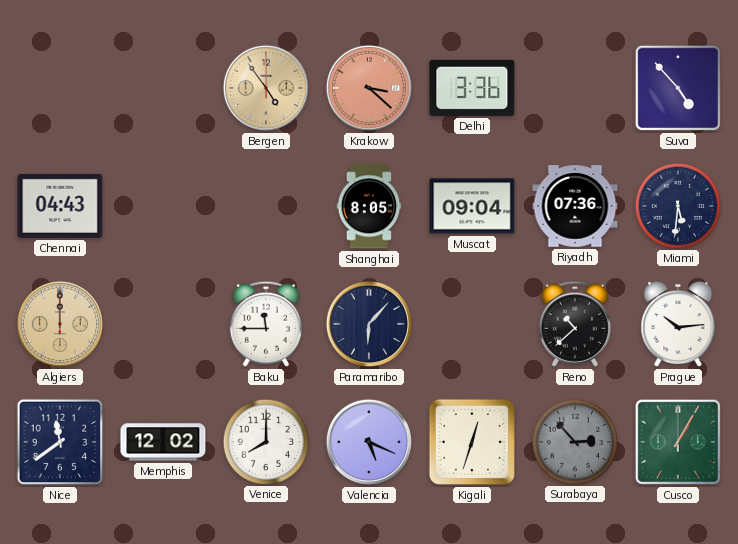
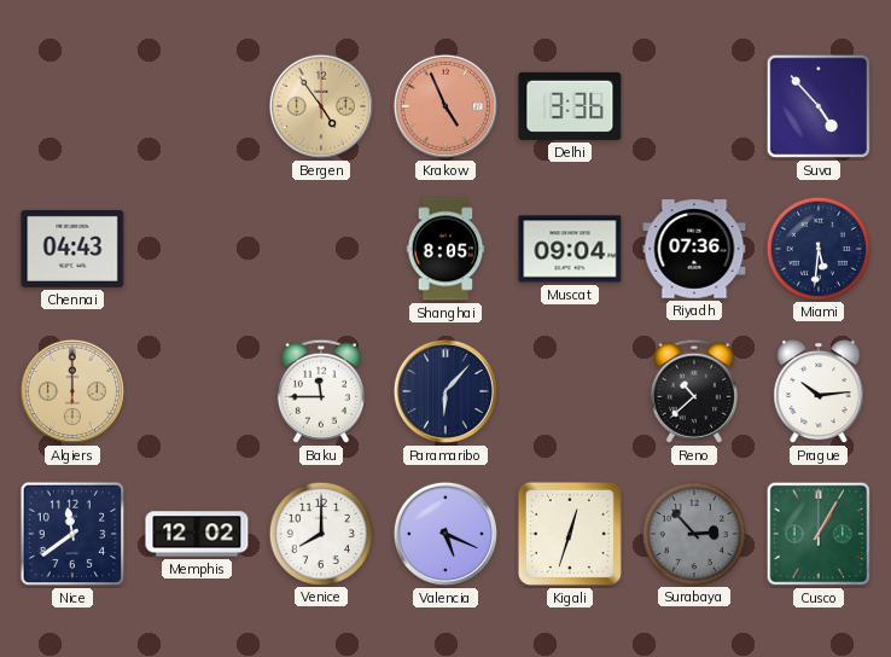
Krakow: 3:22 -> 4:56
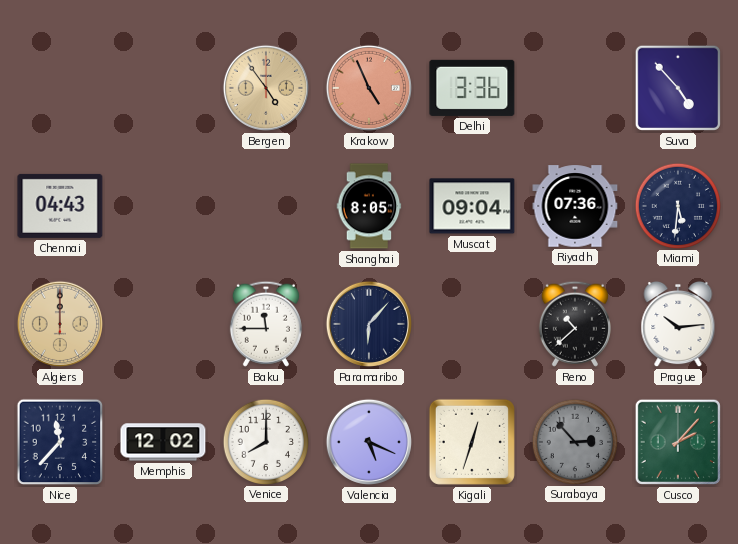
Nice: 11:39 -> 11:37
Cusco: 1:05 -> 2:07
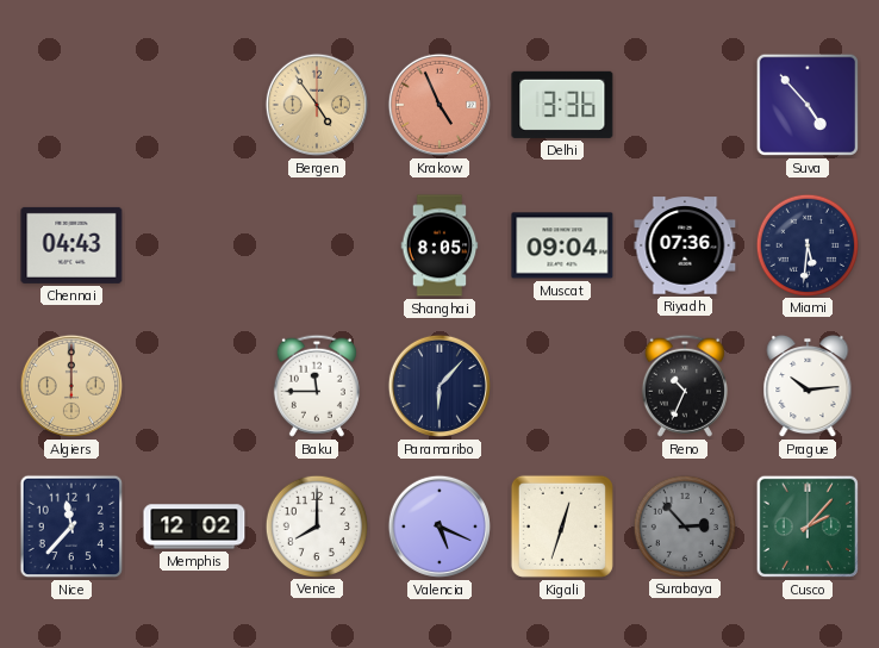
Reno: 10:38 -> 10:34
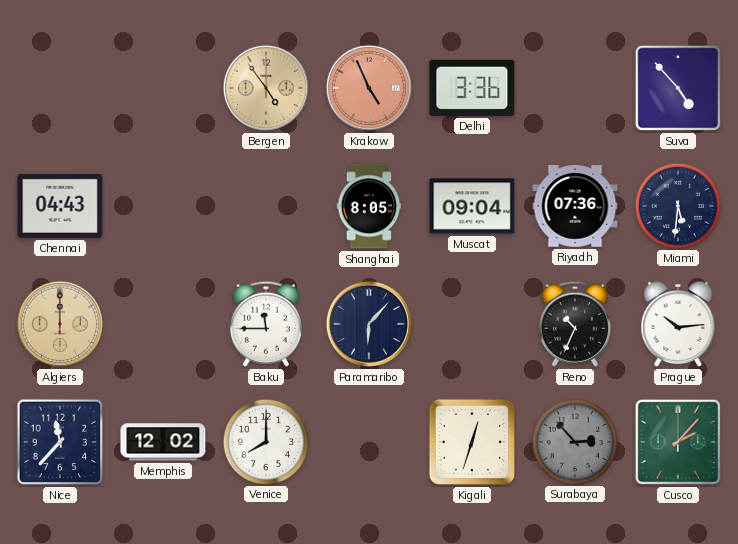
Valencia: 5:19 -> none
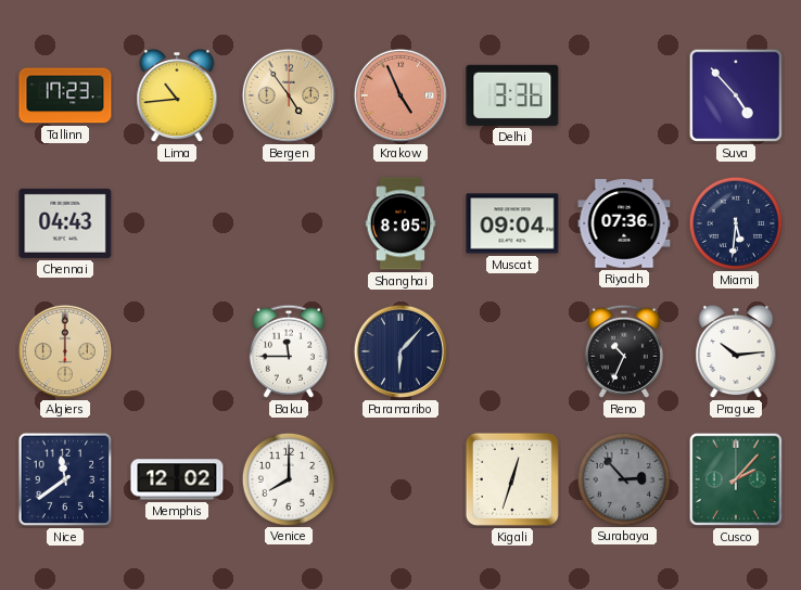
Tallinn: none -> 17:23
Lima: none -> 10:44
Nice: 11:37 -> 11:39
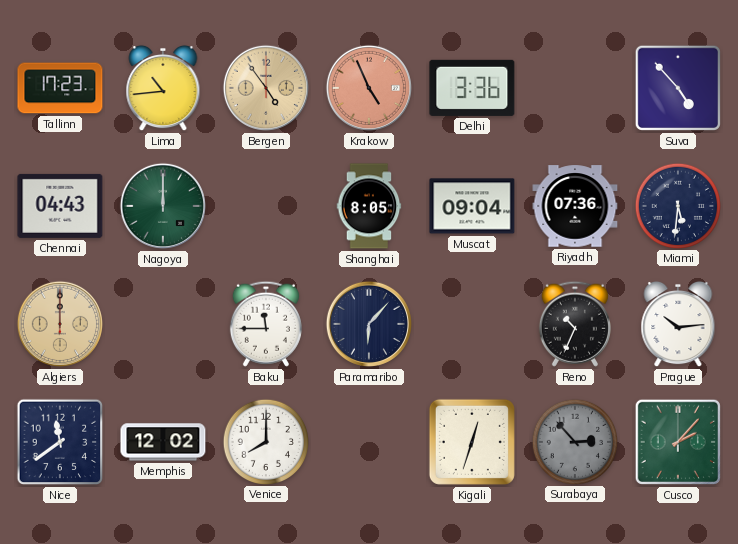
Nagoya: none -> 12:00
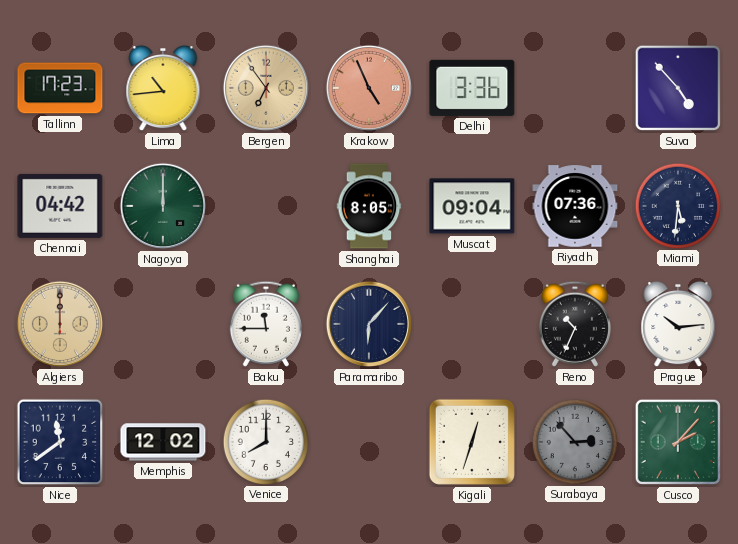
Bergen: 4:54 -> 6:54
Chennai: 04:43 -> 04:42
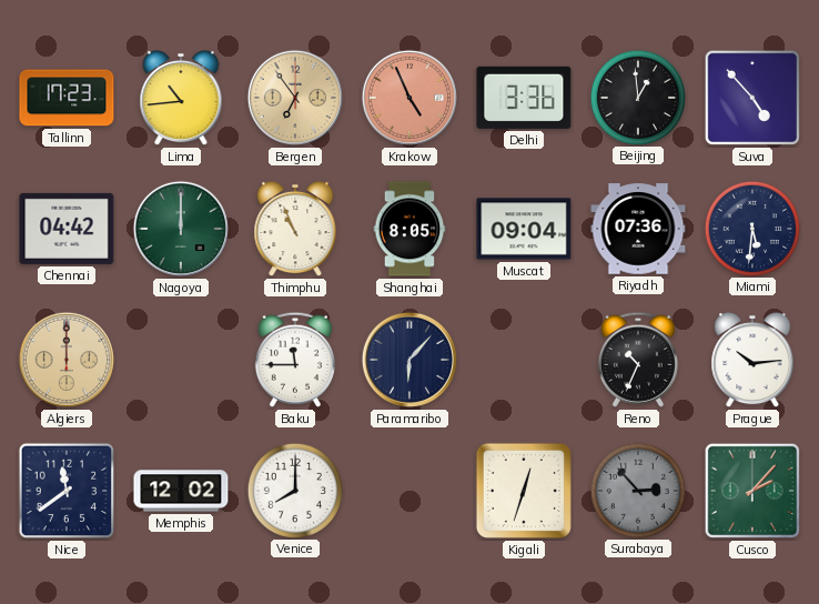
Beijing: none -> 12:59
Thimphu: none -> 10:56
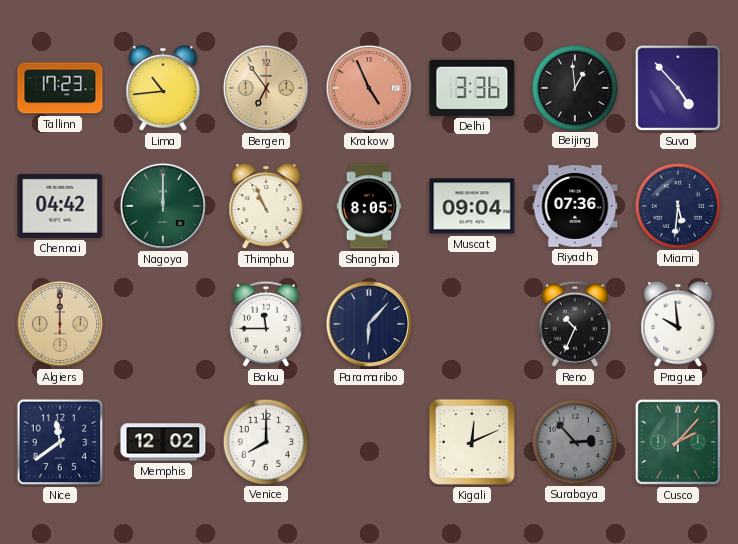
Prague: 10:14 -> 9:59
Kigali: 12:33 -> 12:11
